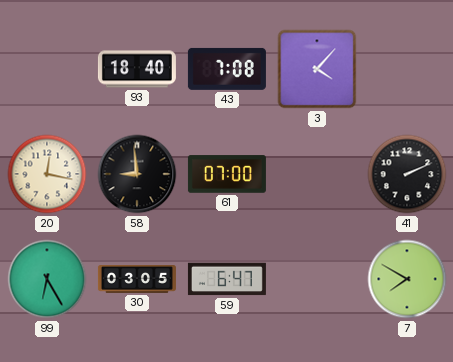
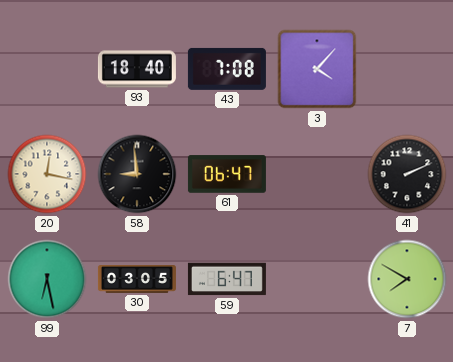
61: 07:00 -> 06:47
99: 6:25 -> 6:28
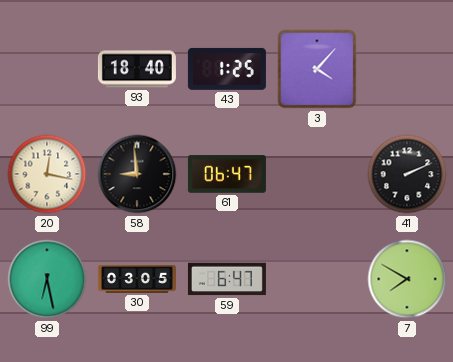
43: 7:08 -> 1:25
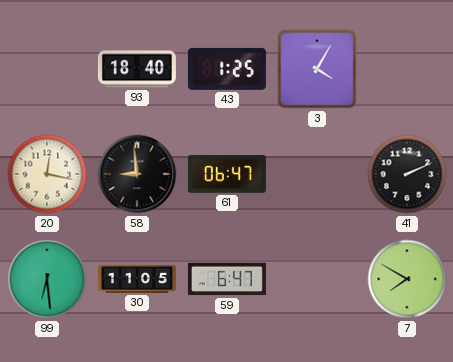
3: 4:07 -> 4:05
99: 6:28 -> 6:29
30: 03:05 -> 11:05
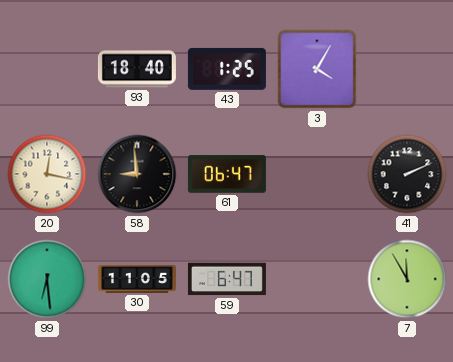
7: 7:50 -> 11:55
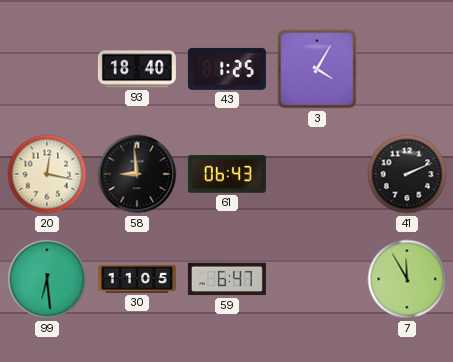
61: 06:47 -> 06:43
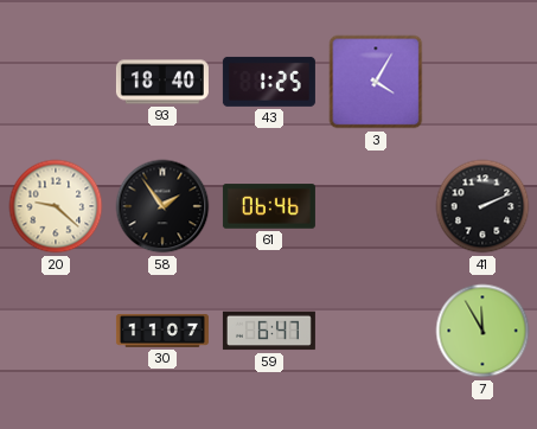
20: 12:17 -> 9:22
58: 8:59 -> 1:54
61: 06:43 -> 06:46
99: 6:29 -> none
30: 11:05 -> 11:07
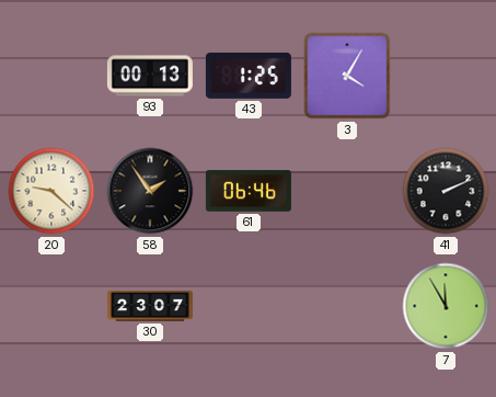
93: 18:40 -> 00:13
30: 11:07 -> 23:07
59: 6:47 -> none
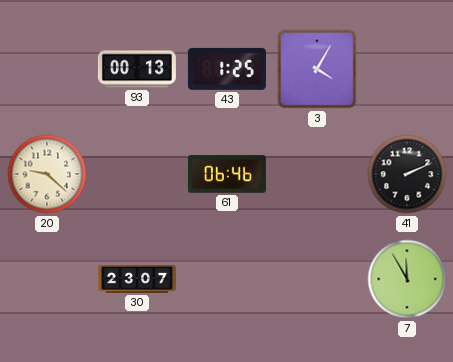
58: 1:54 -> none
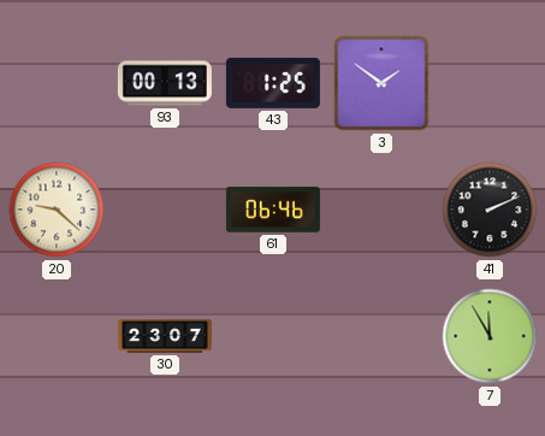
3: 4:05 -> 1:51
